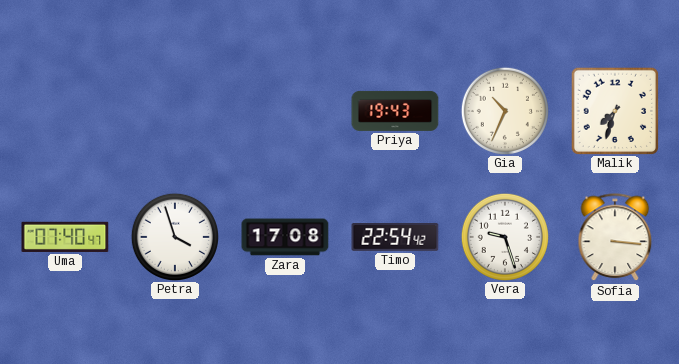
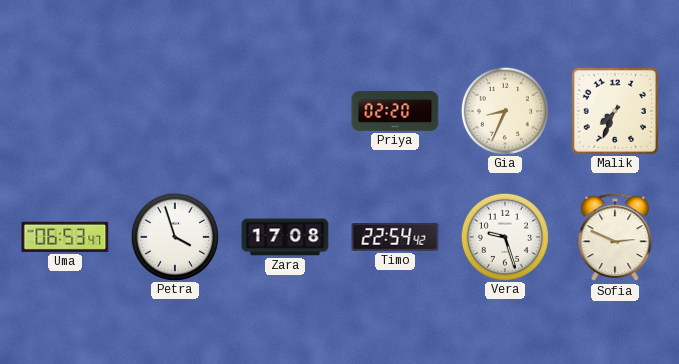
Priya: 19:43 -> 02:20
Gia: 10:34 -> 8:34
Malik: 7:33 -> 7:34
Uma: 07:40 -> 06:53
Sofia: 3:16 -> 2:49
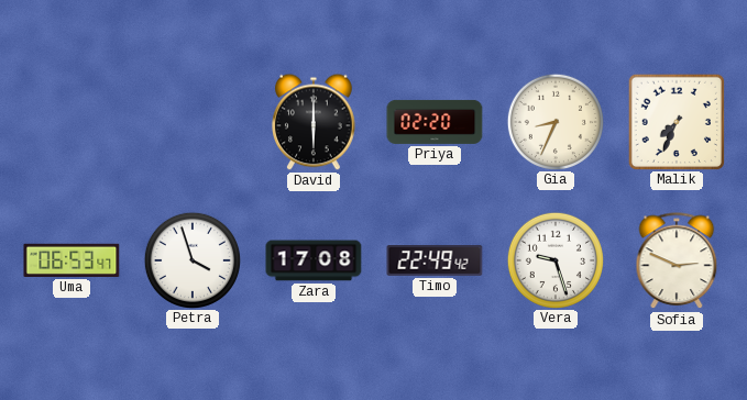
David: none -> 6:00
Timo: 22:54 -> 22:49
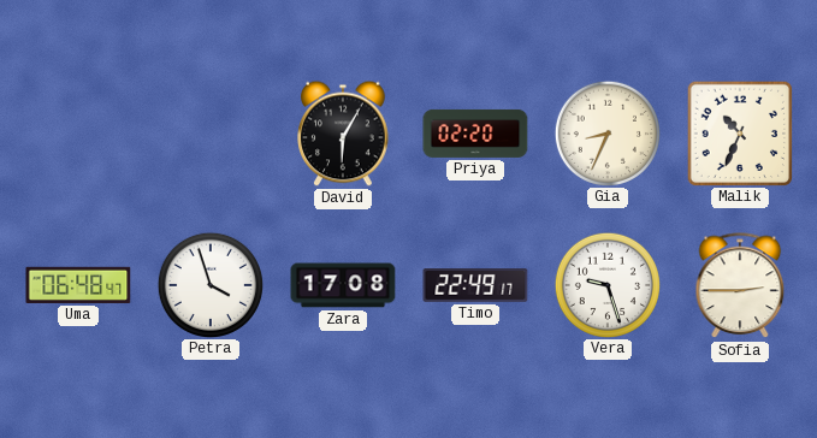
David: 6:00 -> 6:05
Malik: 7:34 -> 10:34
Uma: 06:53 -> 06:48
Timo: 22:49:42 -> 22:49:17
Sofia: 2:49 -> 2:45
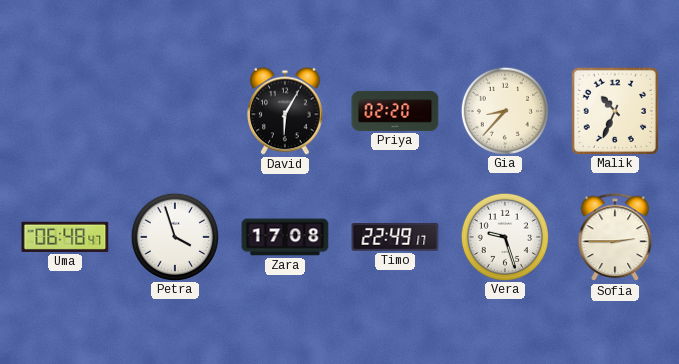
Gia: 8:34 -> 8:37
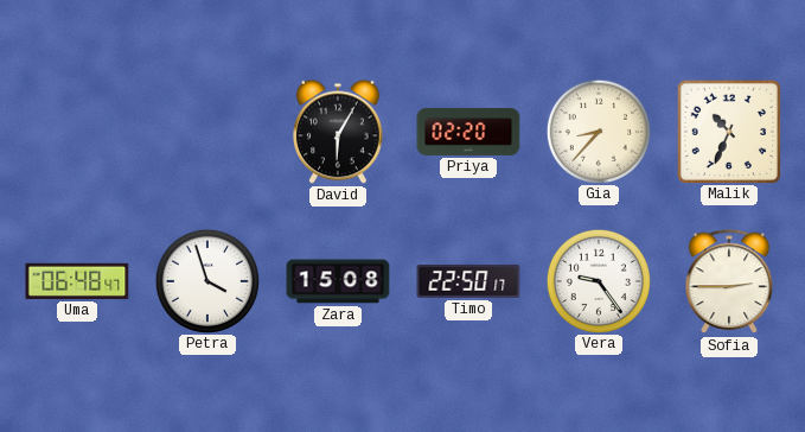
Zara: 17:08 -> 15:08
Timo: 22:49 -> 22:50
Vera: 9:27 -> 9:24
